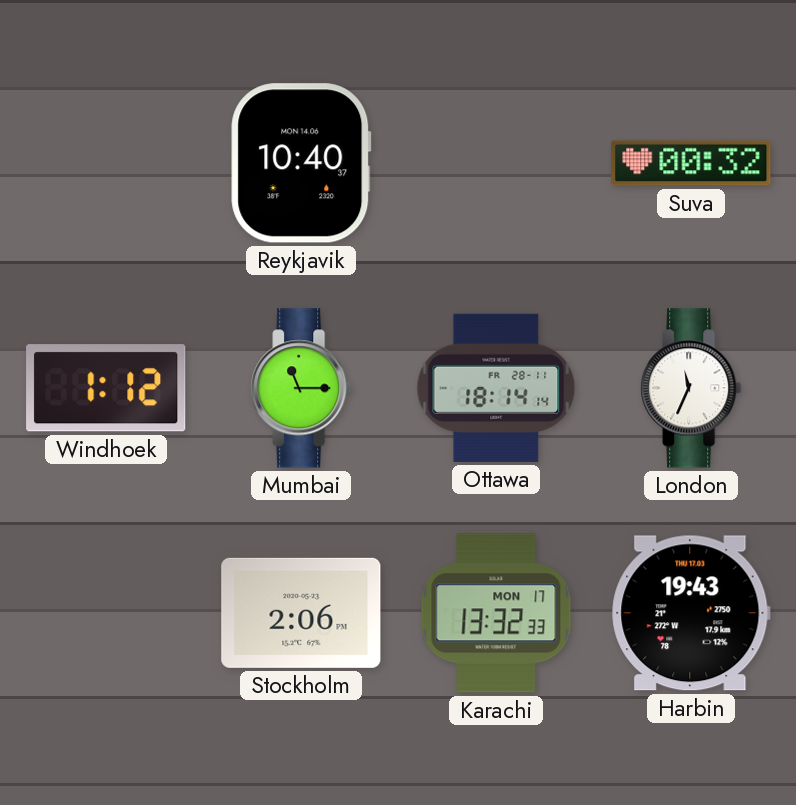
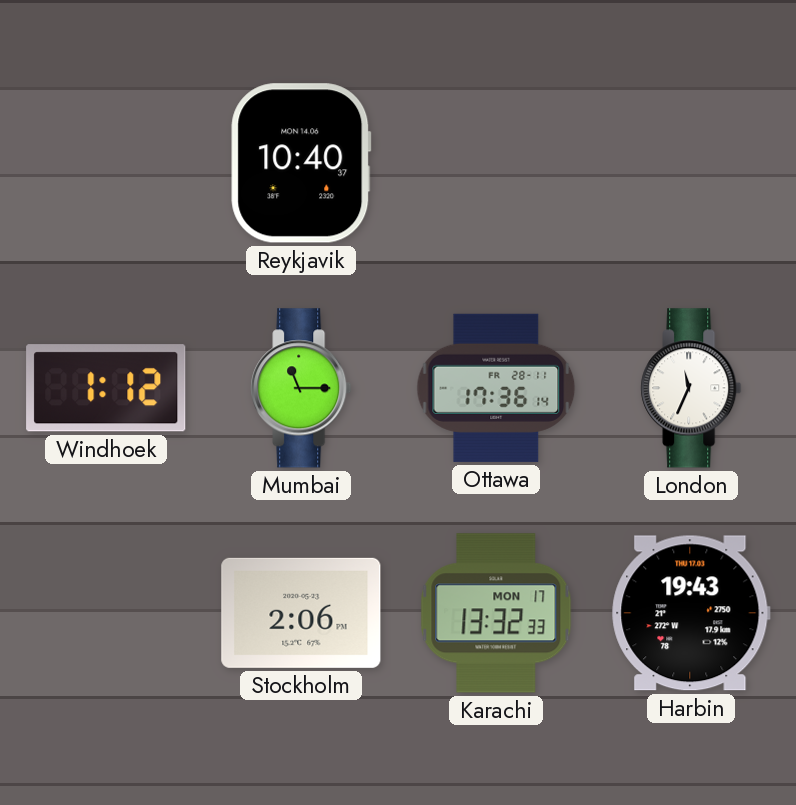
Suva: 00:32 -> none
Ottawa: 18:14 -> 17:36
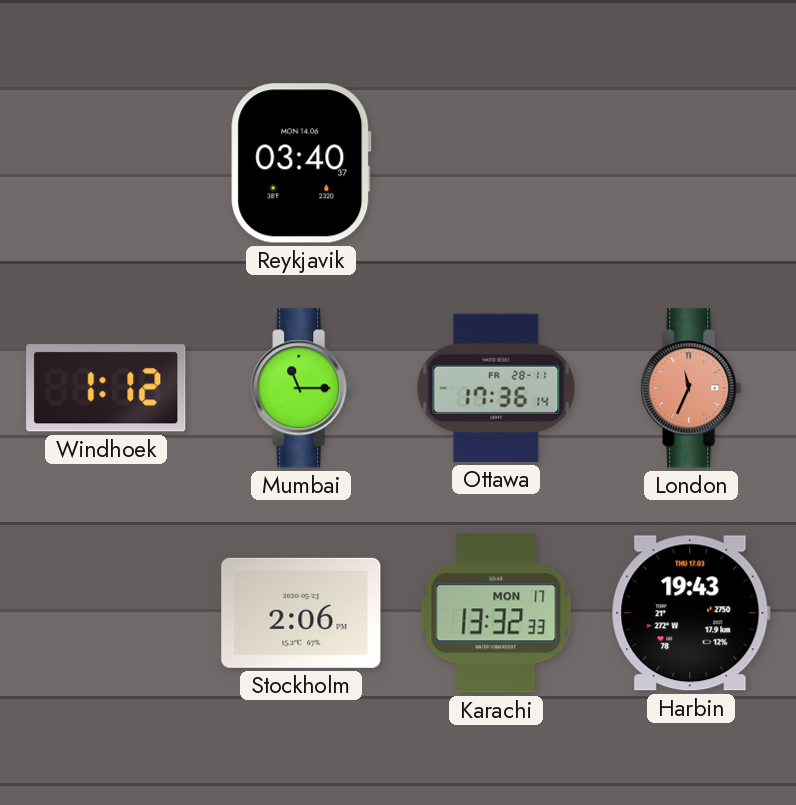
Reykjavik: 10:40 -> 03:40
London dial: white -> salmon
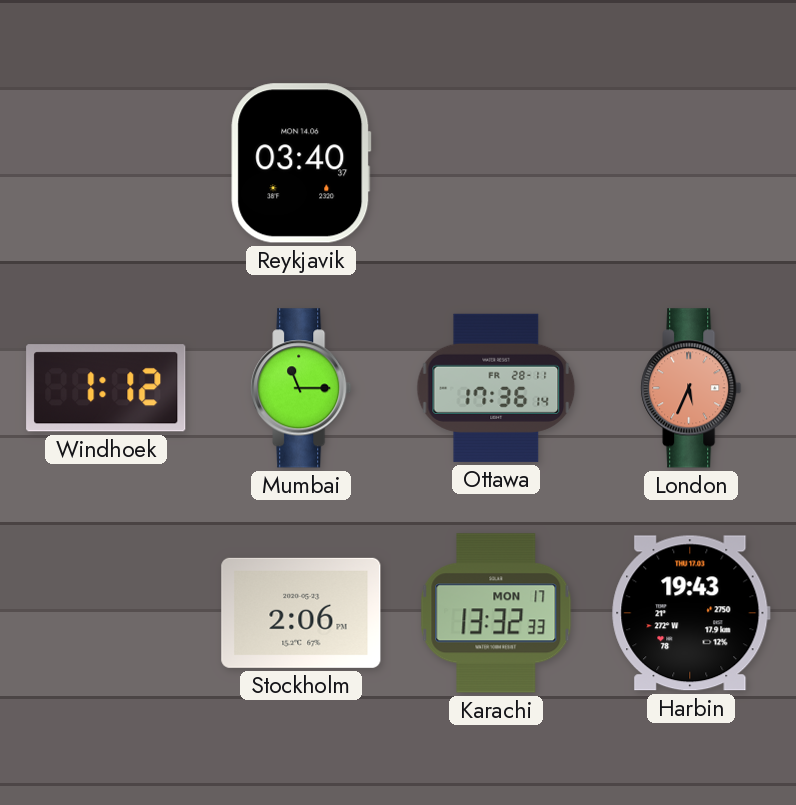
London: 11:34 -> 5:34
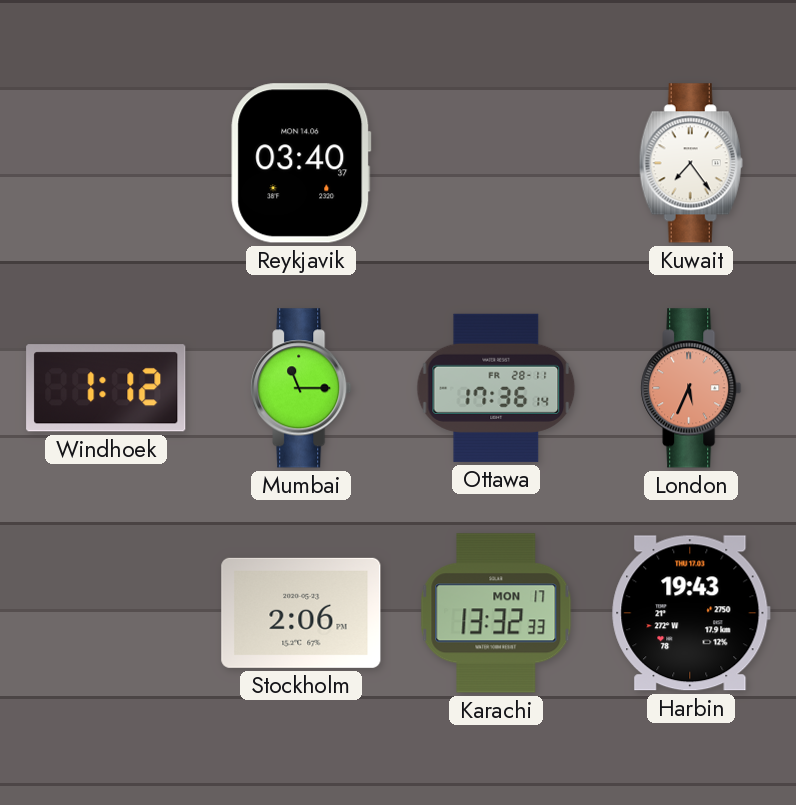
Kuwait: none -> 7:24
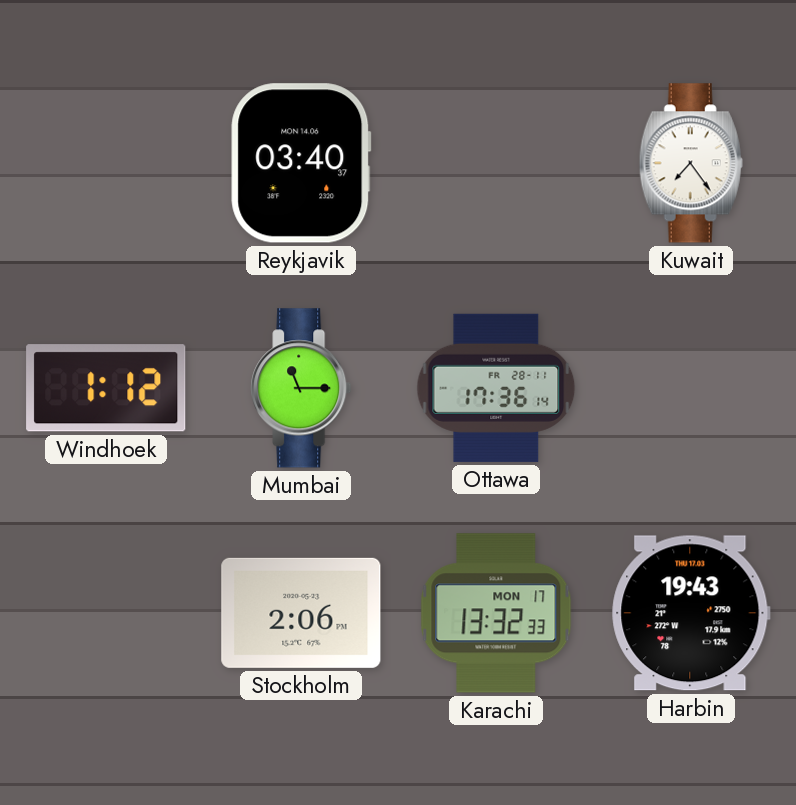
London: 5:34 -> none
